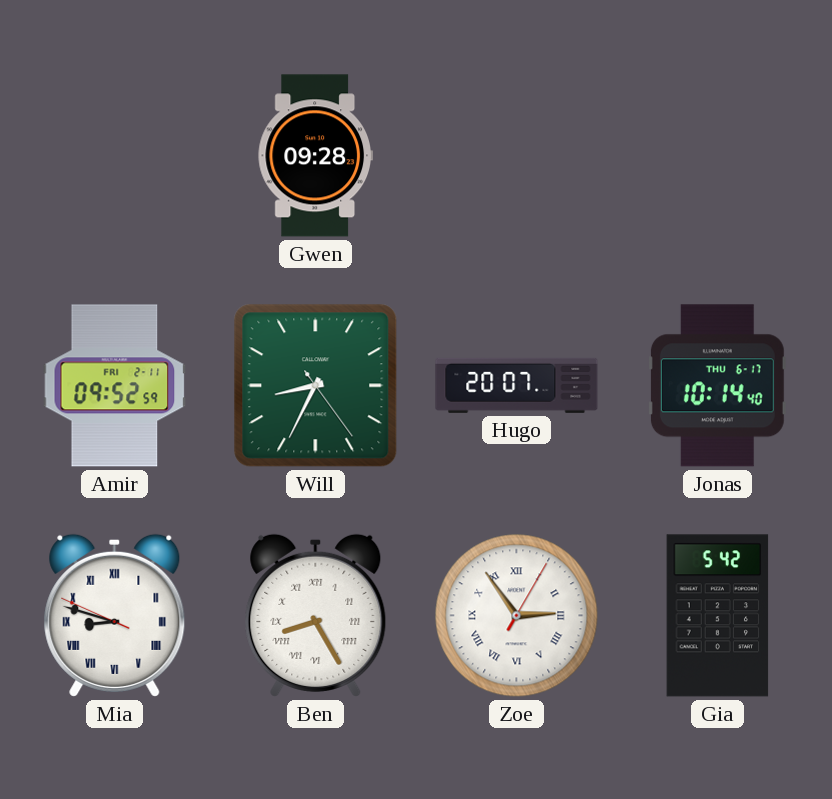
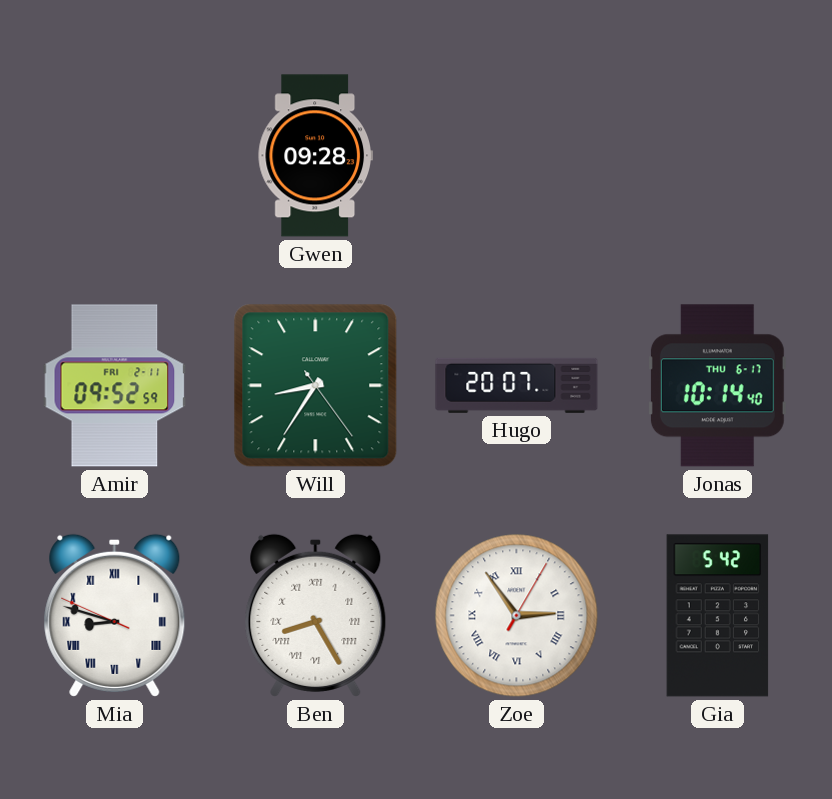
Will: 8:34 -> 8:35
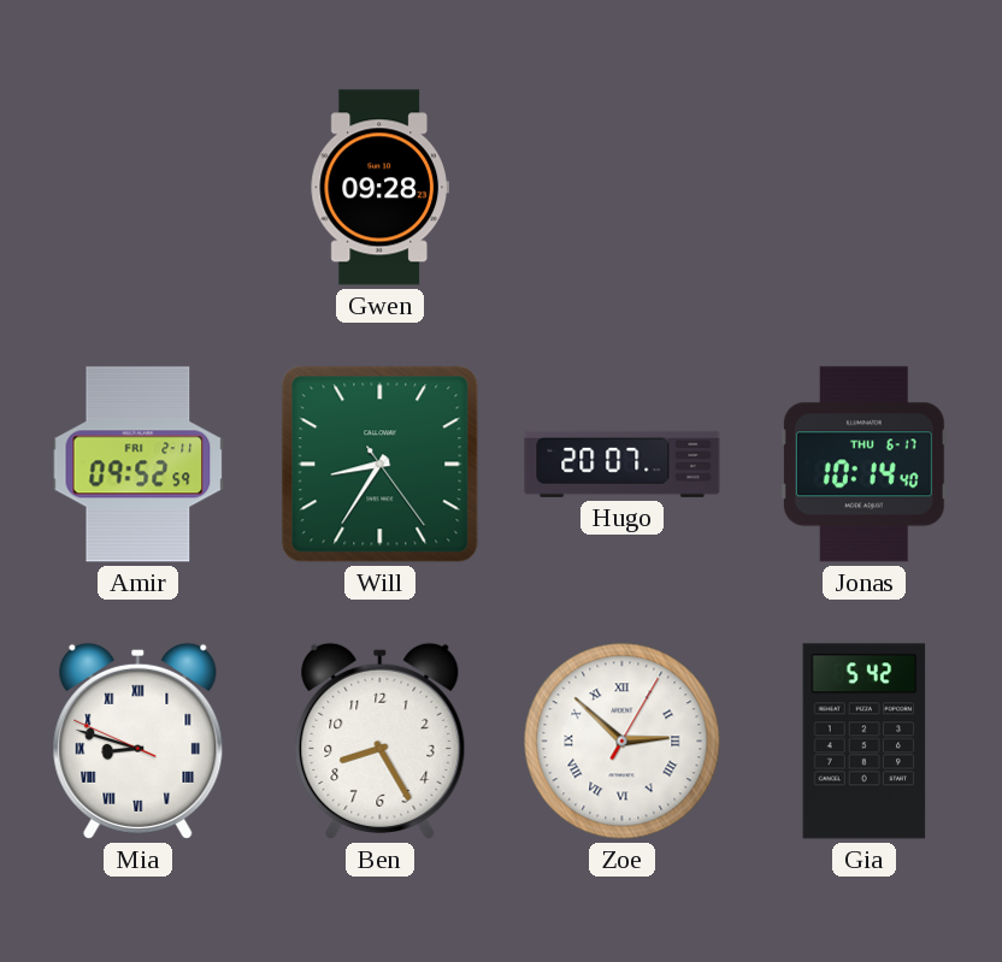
Ben numerals: Roman -> Arabic
Zoe: 2:54 -> 2:52
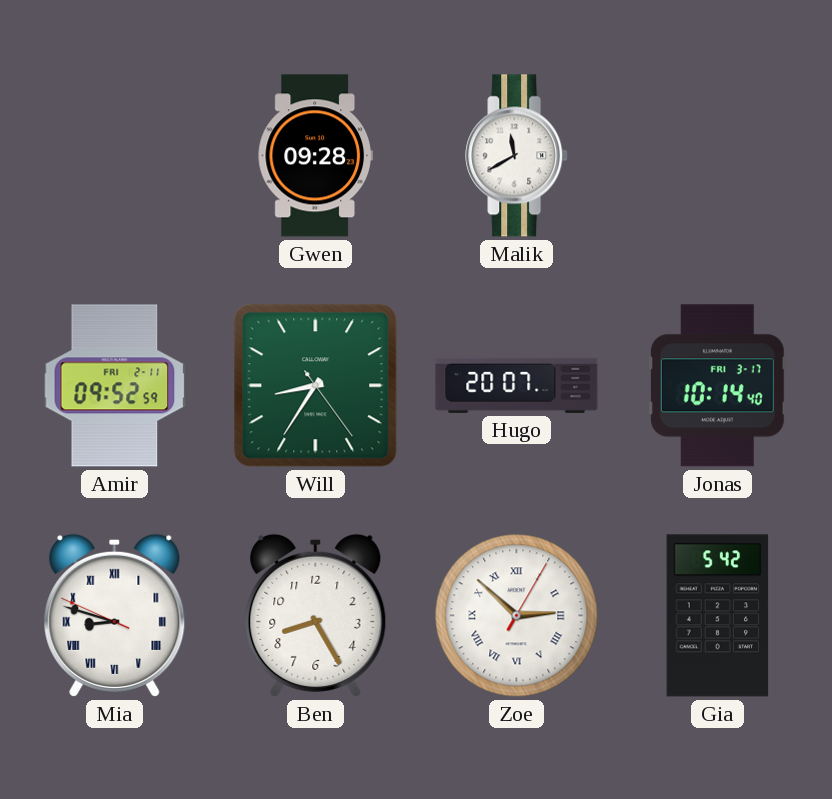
Malik: none -> 11:40
Jonas date: THU 6-17 -> FRI 3-17
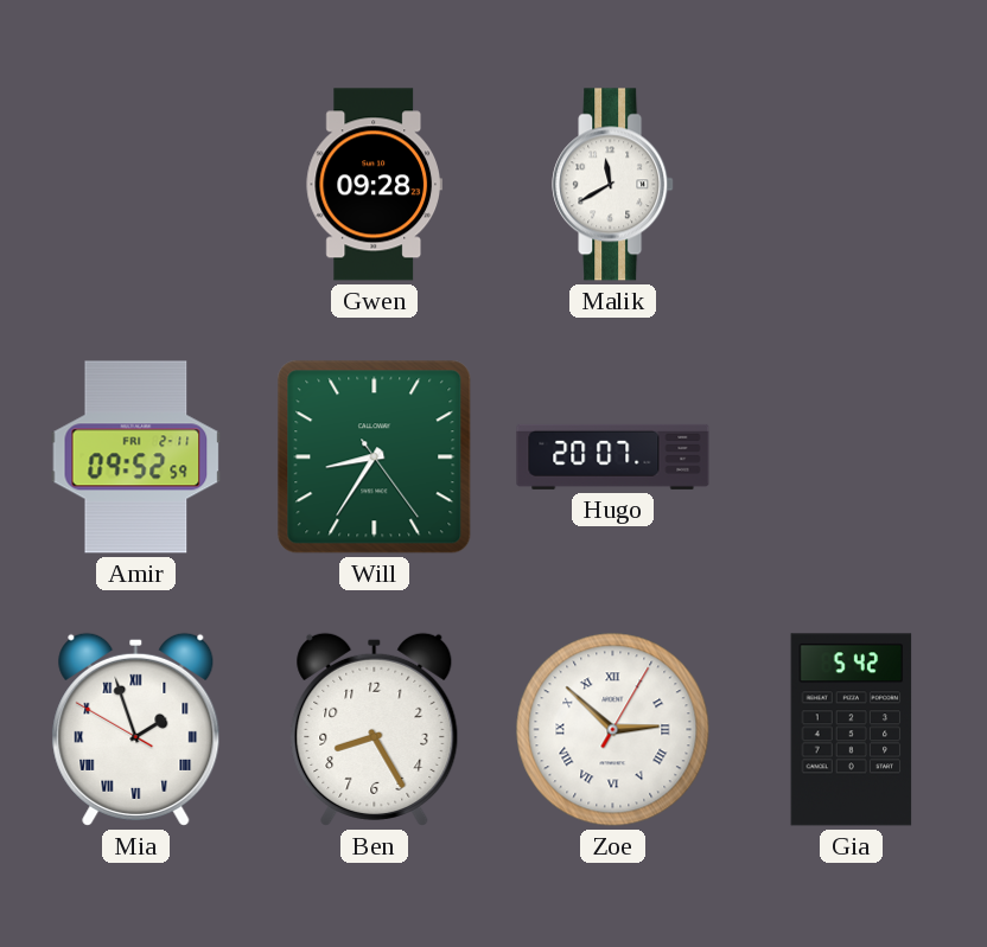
Jonas: 10:14 -> none
Mia: 8:47 -> 1:56
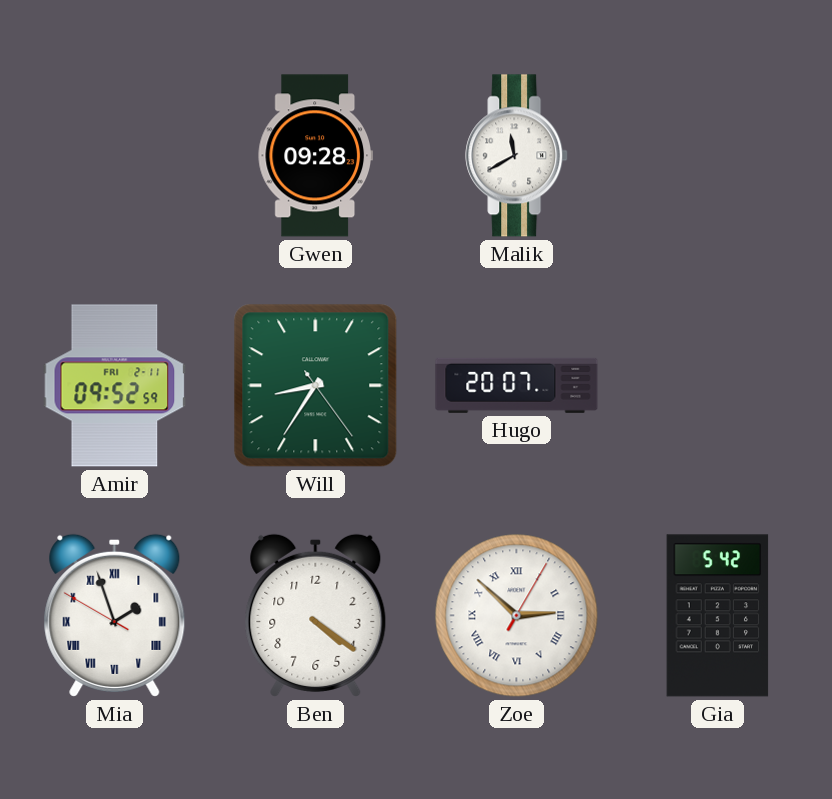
Ben: 8:25 -> 4:21
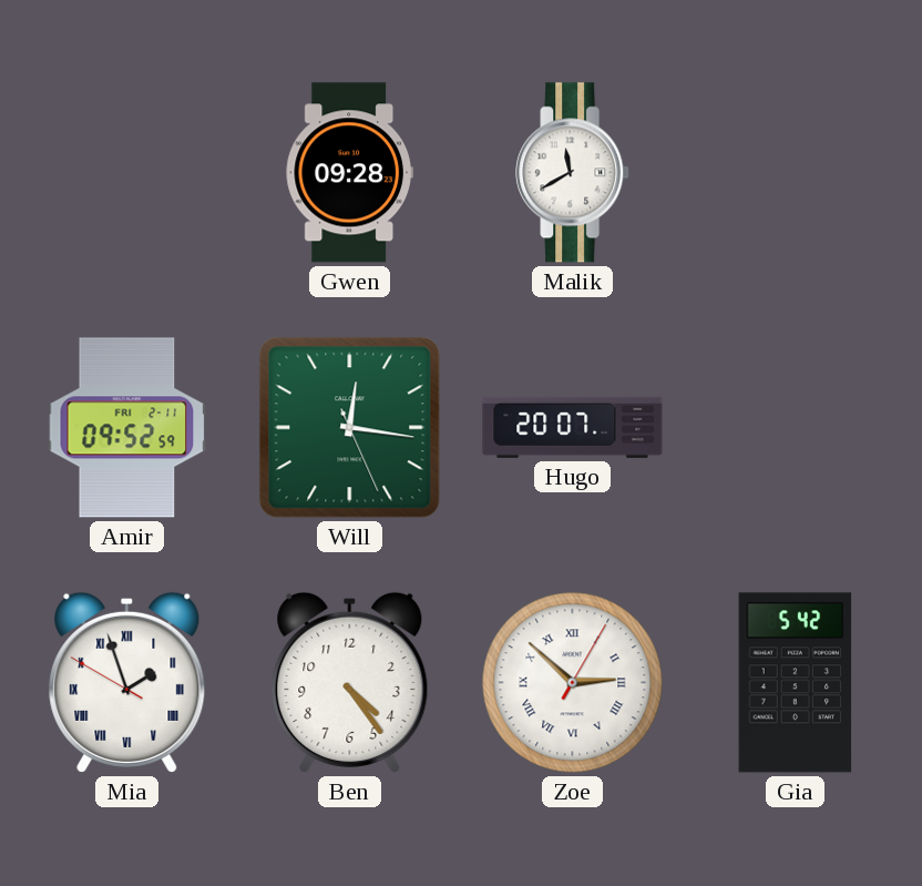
Will: 8:35 -> 12:16
Ben: 4:21 -> 4:24
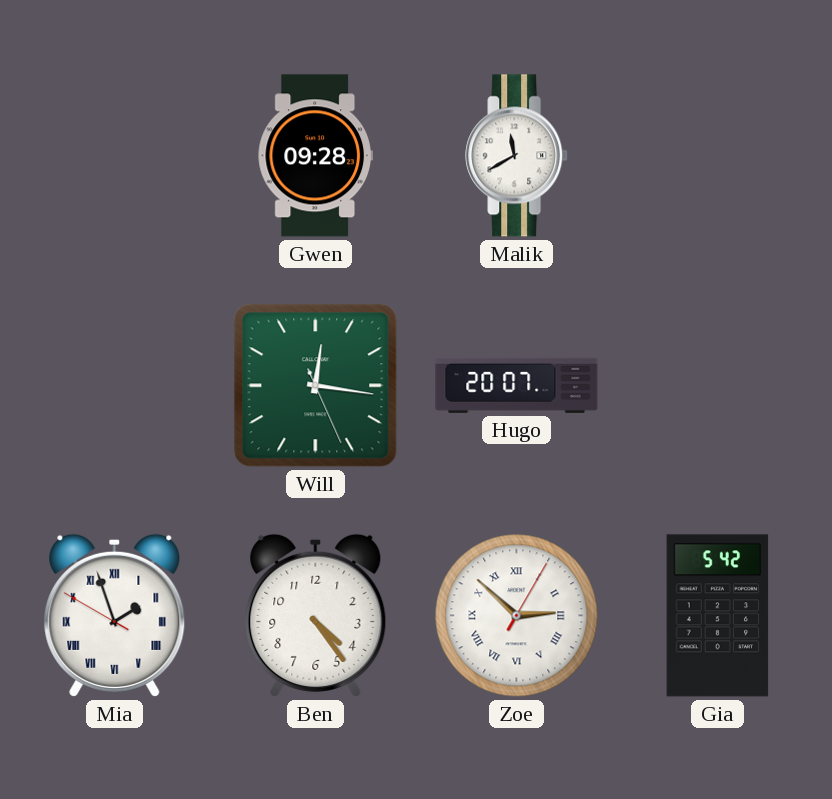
Amir: 09:52 -> none
